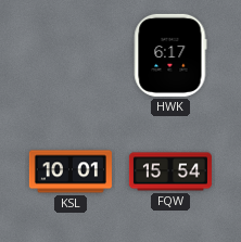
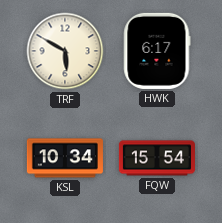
TRF: none -> 5:50
KSL: 10:01 -> 10:34
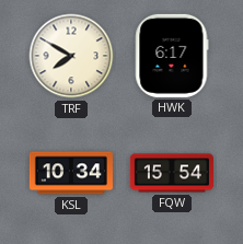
TRF: 5:50 -> 7:50
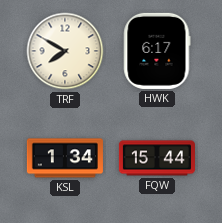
KSL: 10:34 -> 1:34
FQW: 15:54 -> 15:44
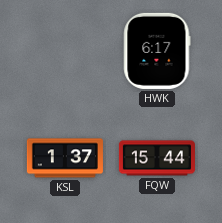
TRF: 7:50 -> none
KSL: 1:34 -> 1:37
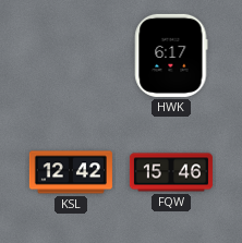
KSL: 1:37 -> 12:42
FQW: 15:44 -> 15:46
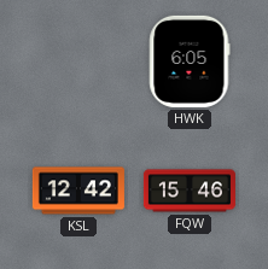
HWK: 6:17 -> 6:05
